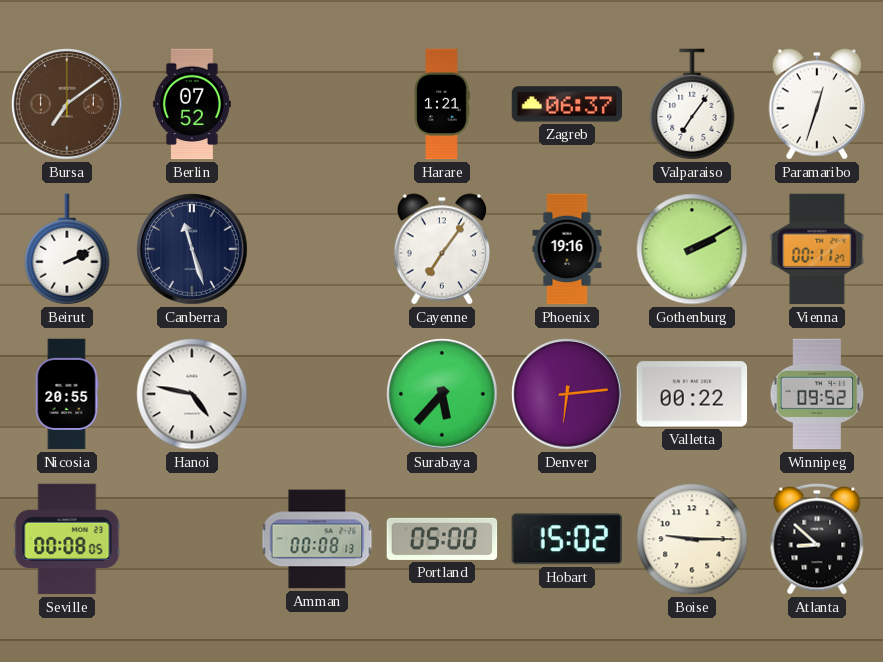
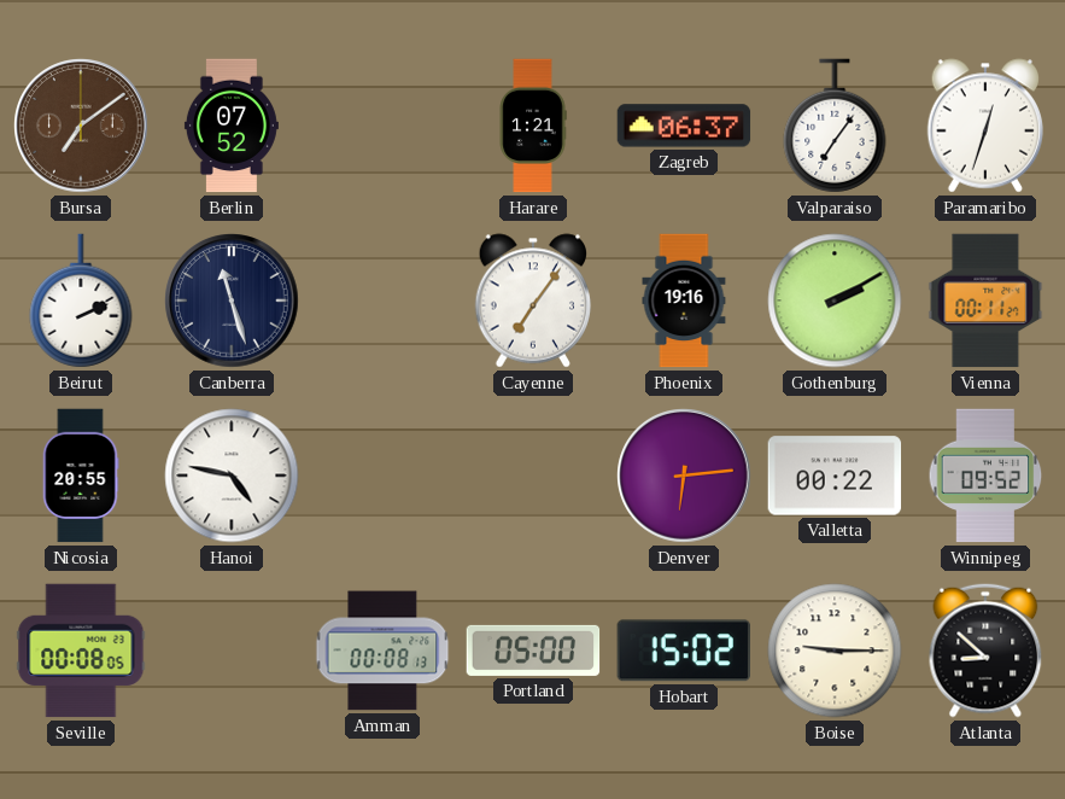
Surabaya: 5:37 -> none
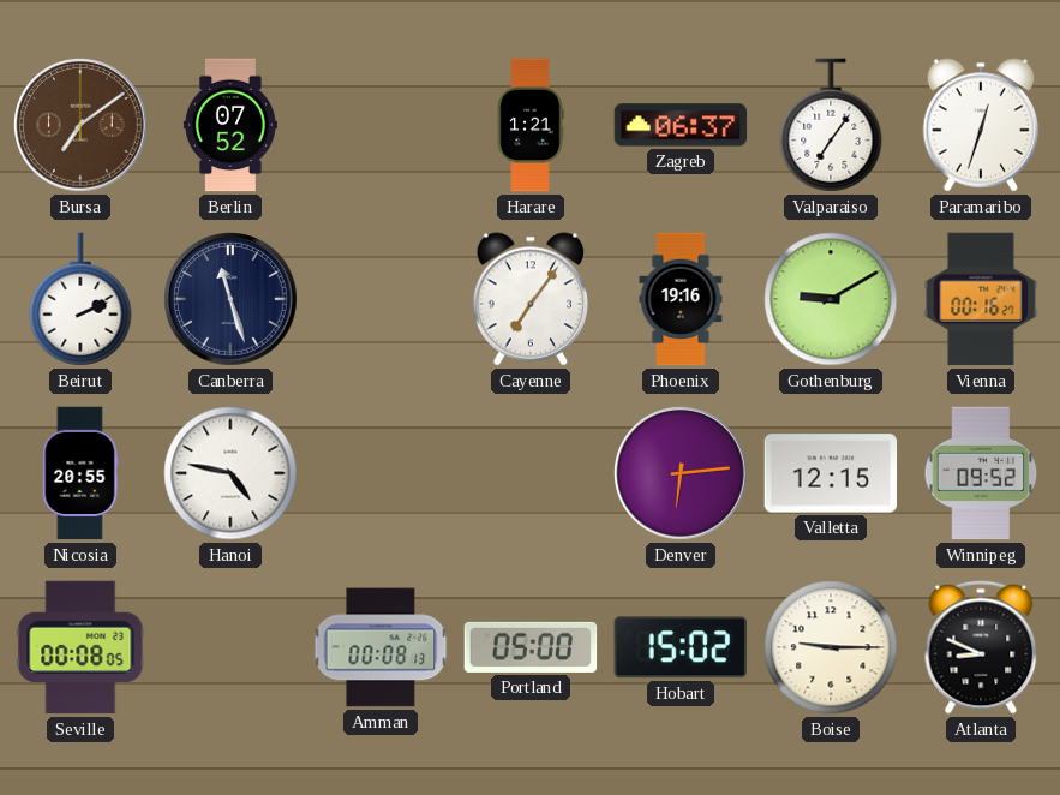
Gothenburg: 2:10 -> 9:10
Vienna: 00:11 -> 00:16
Valletta: 00:22 -> 12:15
Atlanta: 8:52 -> 8:49
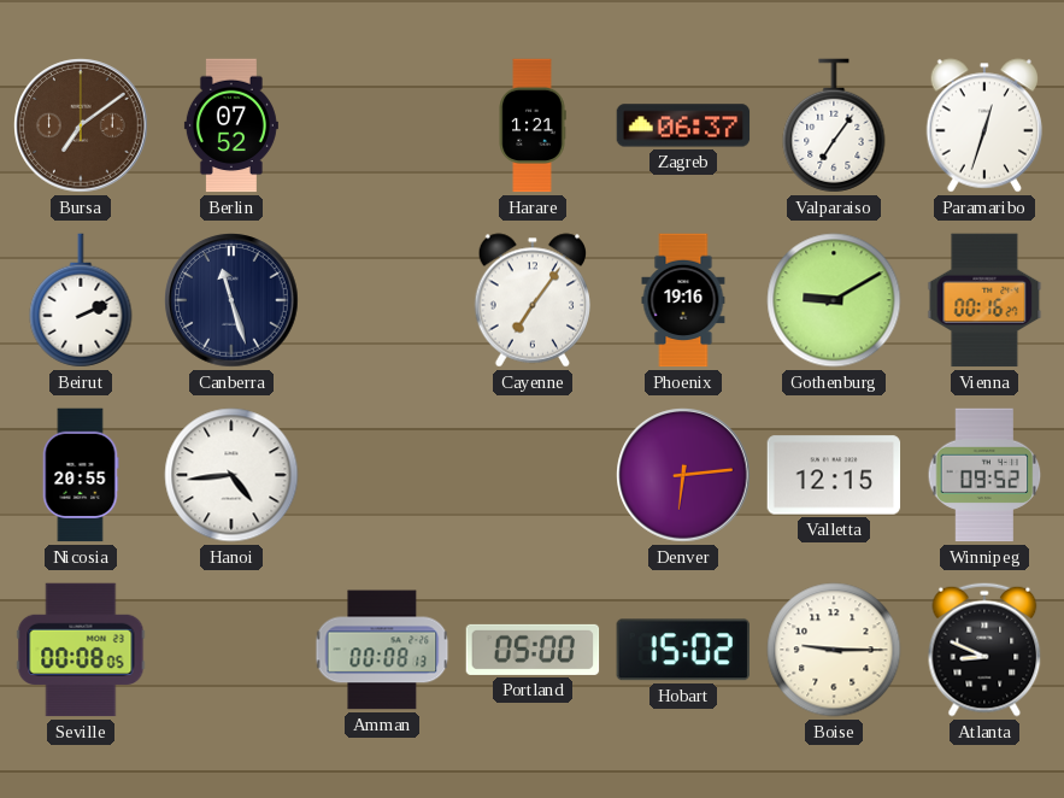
Hanoi: 4:47 -> 4:44
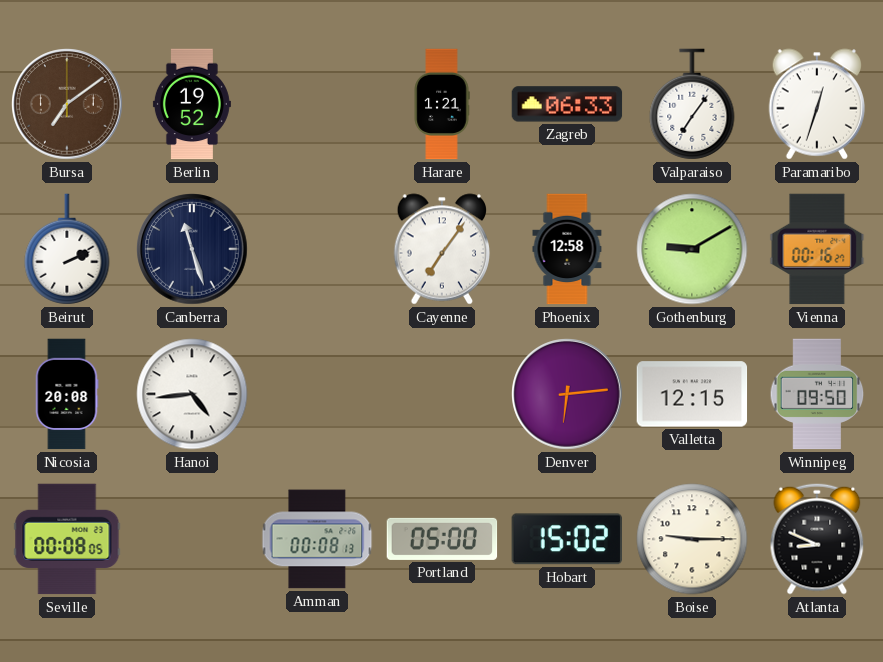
Berlin: 07:52 -> 19:52
Zagreb: 06:37 -> 06:33
Phoenix: 19:16 -> 12:58
Nicosia: 20:55 -> 20:08
Winnipeg: 09:52 -> 09:50
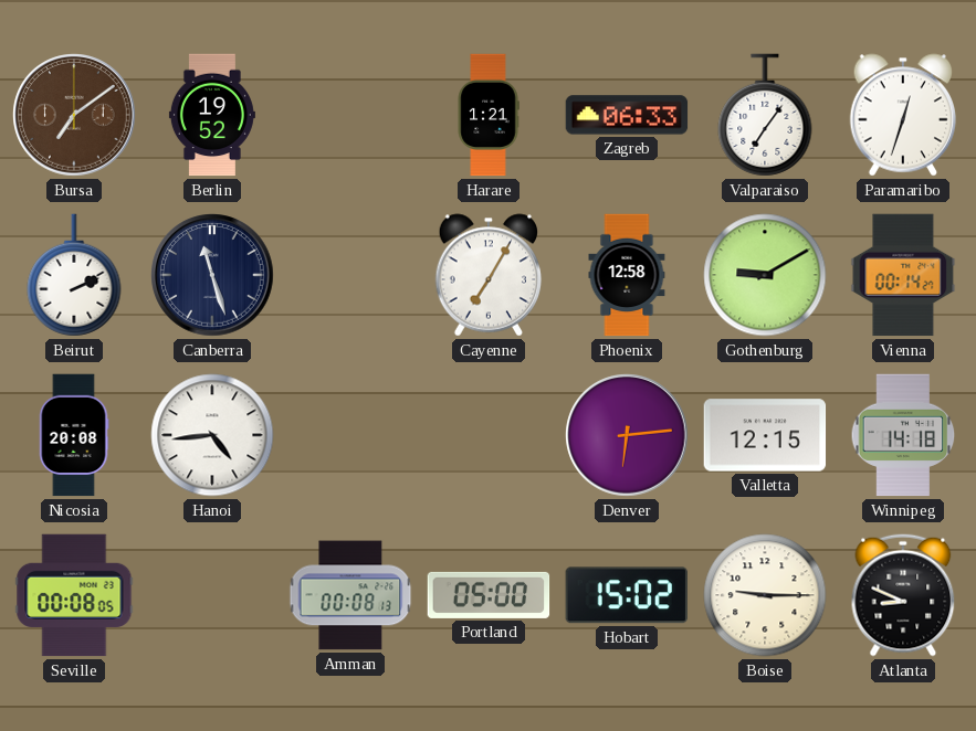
Cayenne: 7:06 -> 7:05
Vienna: 00:16 -> 00:14
Winnipeg: 09:50 -> 14:18
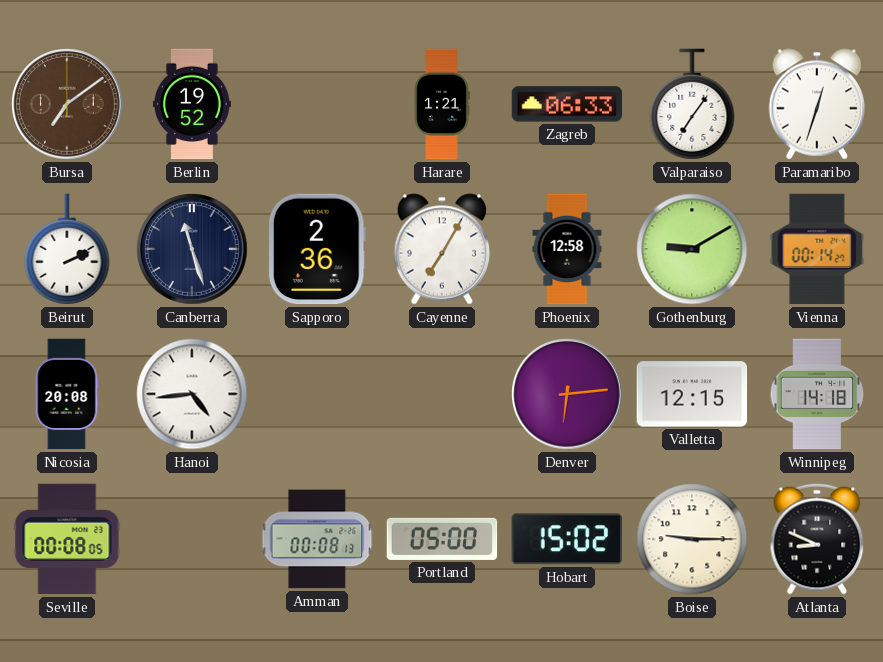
Sapporo: none -> 2:36
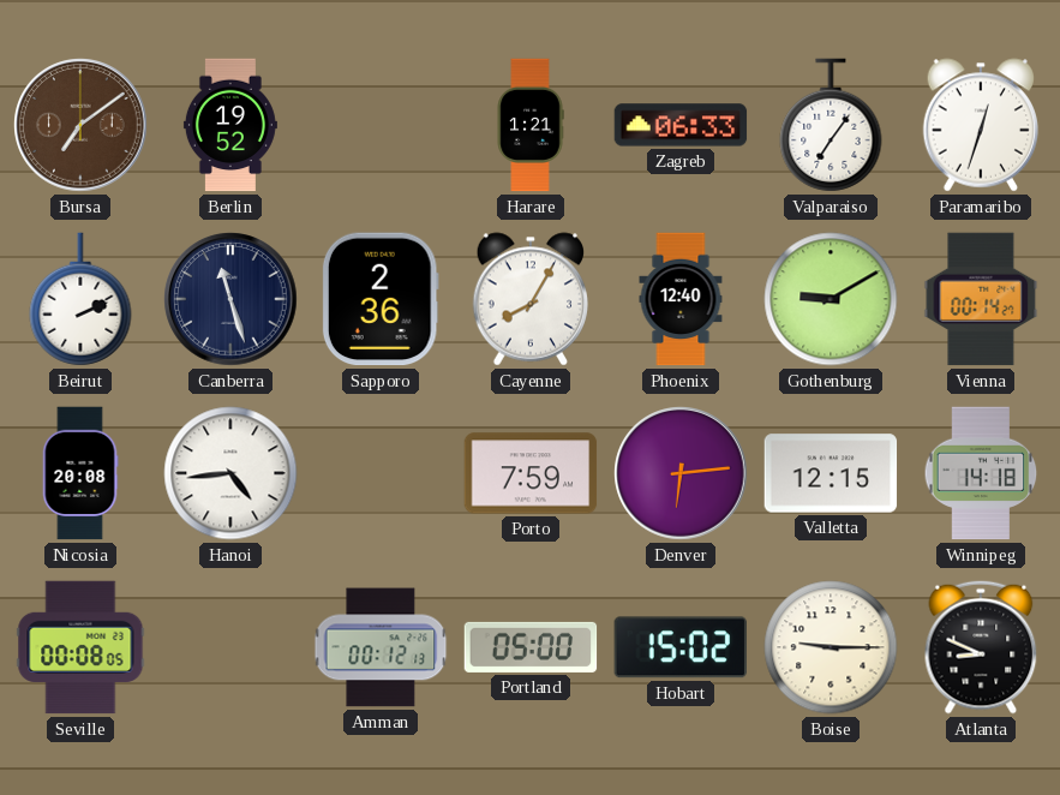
Cayenne: 7:05 -> 8:05
Phoenix: 12:58 -> 12:40
Porto: none -> 7:59
Amman: 00:08 -> 00:12
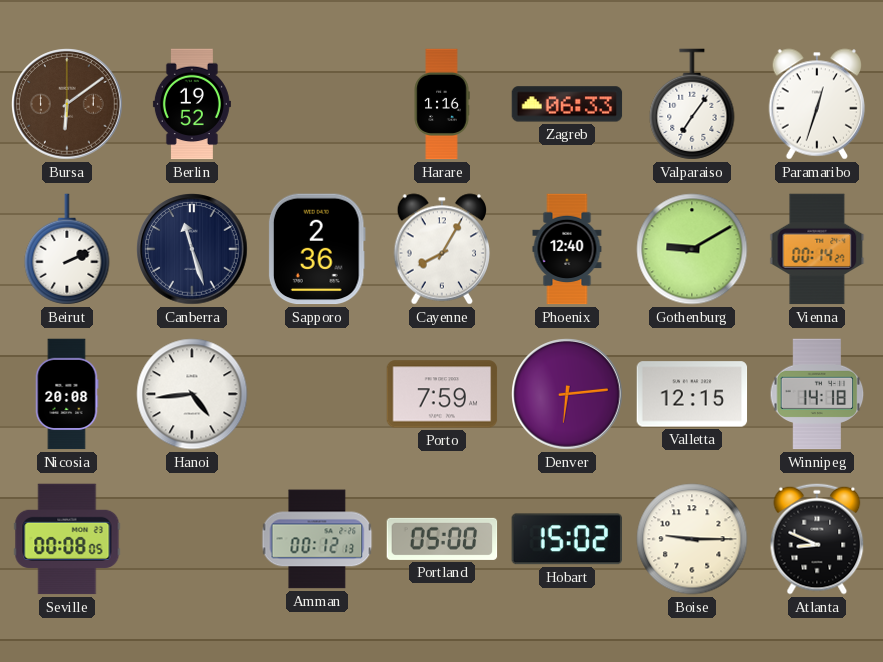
Bursa: 7:09 -> 6:09
Harare: 1:21 -> 1:16
